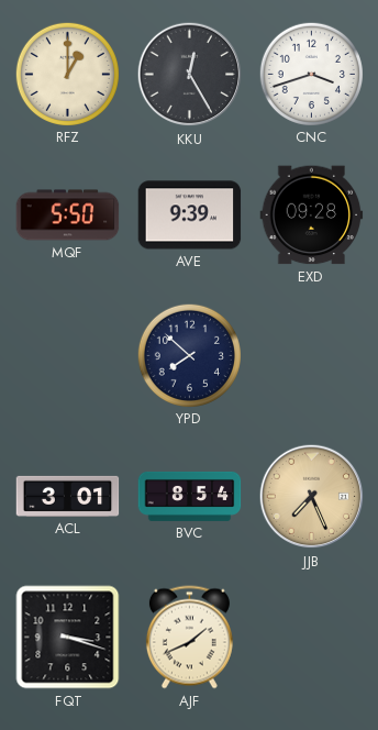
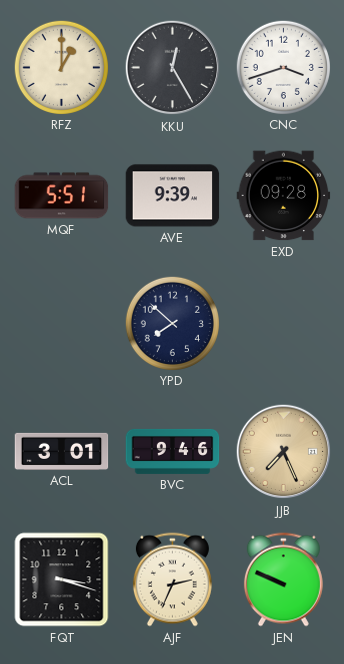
MQF: 5:50 -> 5:51
BVC: 8:54 -> 9:46
AJF: 1:41 -> 2:34
JEN: none -> 9:49
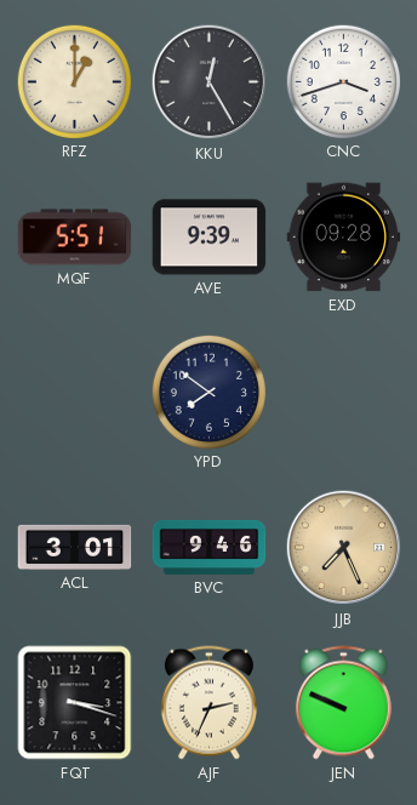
YPD: 7:52 -> 7:51
